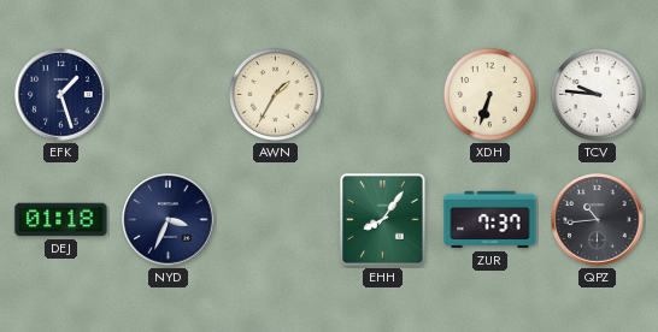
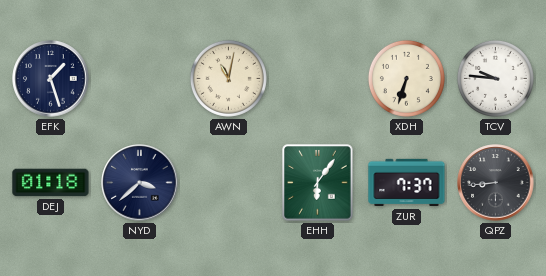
AWN: 1:35 -> 11:02
NYD: 3:34 -> 3:38
EHH: 8:06 -> 6:06
QPZ: 10:44 -> 8:44
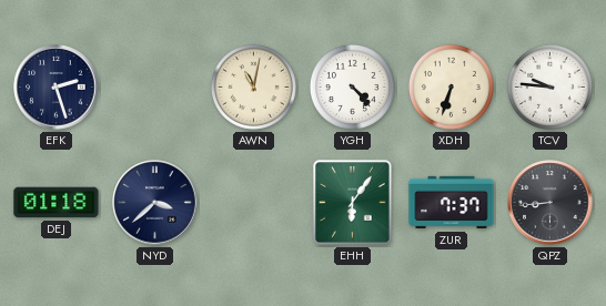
EFK: 1:27 -> 2:27
YGH: none -> 4:23
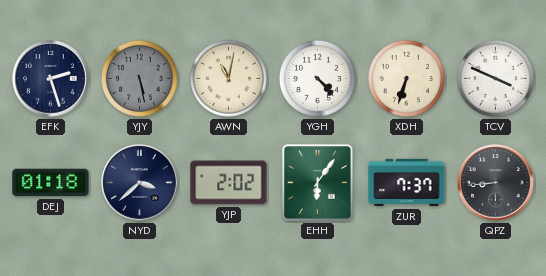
YJY: none -> 5:28
TCV: 9:46 -> 3:49
YJP: none -> 2:02
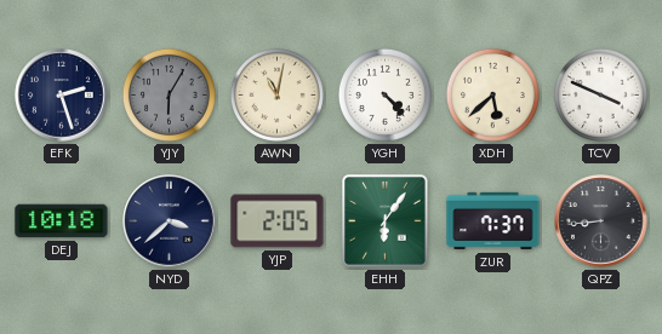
YJY: 5:28 -> 6:05
XDH: 6:33 -> 5:38
DEJ: 01:18 -> 10:18
YJP: 2:02 -> 2:05
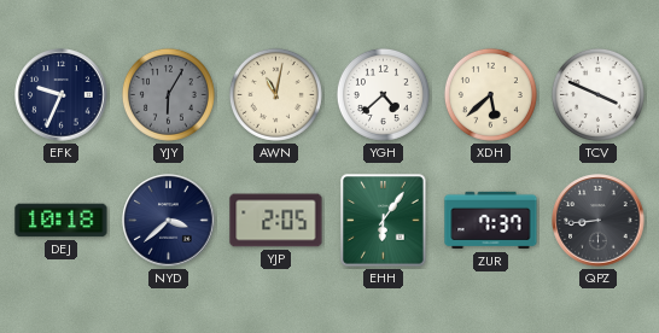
EFK: 2:27 -> 9:34
YGH: 4:23 -> 4:38
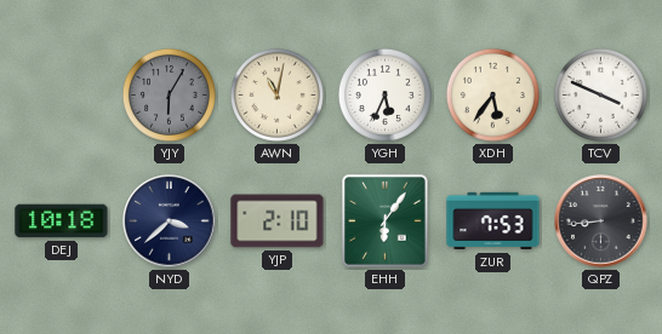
EFK: 9:34 -> none
YGH: 4:38 -> 5:34
XDH: 5:38 -> 5:36
YJP: 2:05 -> 2:10
ZUR: 7:37 -> 7:53
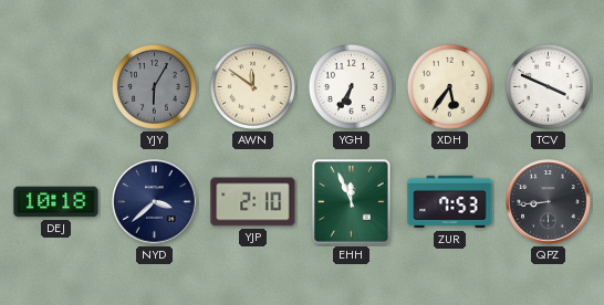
AWN: 11:02 -> 11:51
YGH: 5:34 -> 6:35
EHH: 6:06 -> 11:56
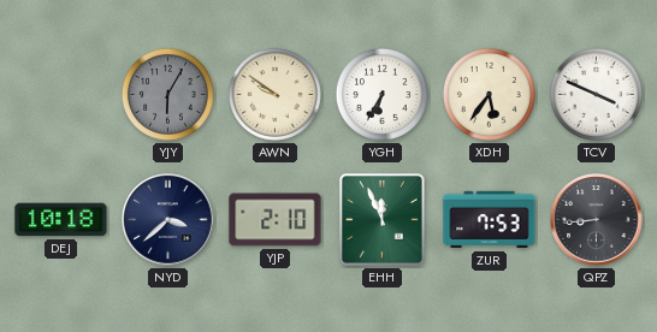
AWN: 11:51 -> 9:51
